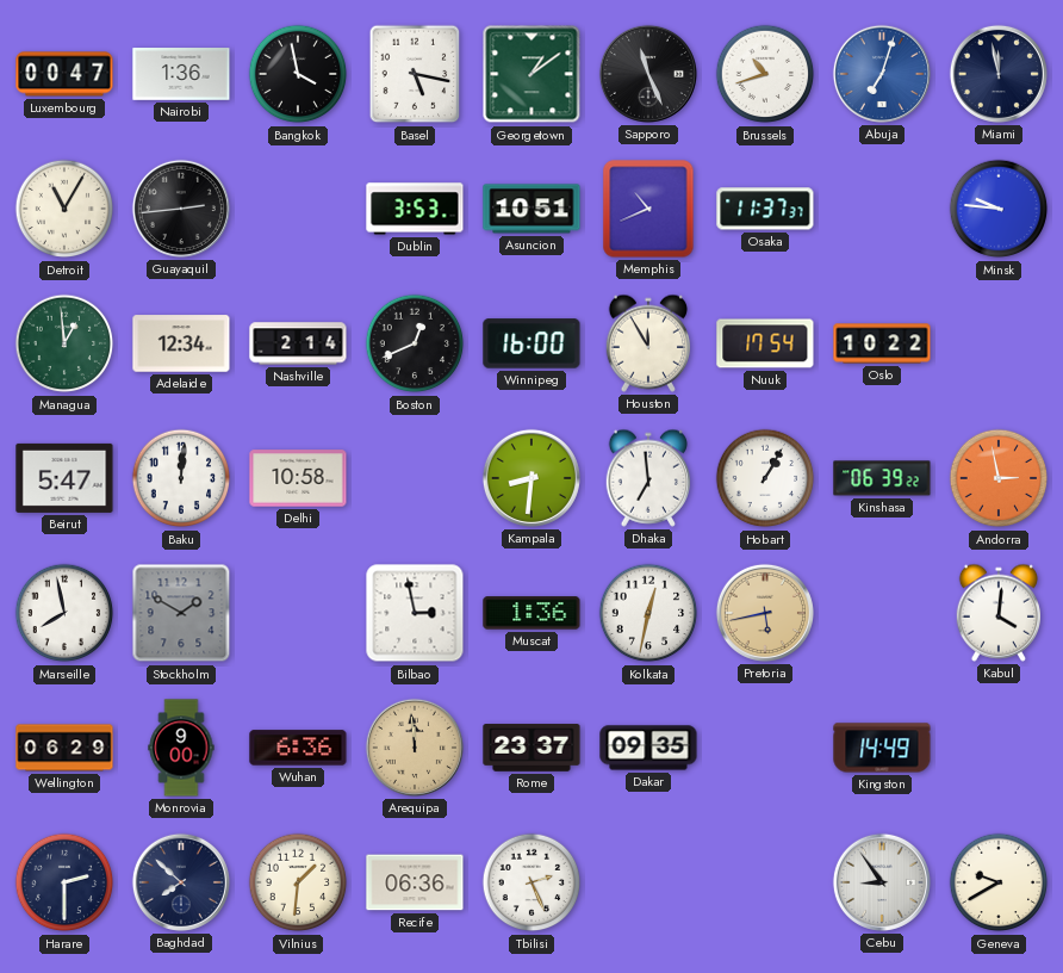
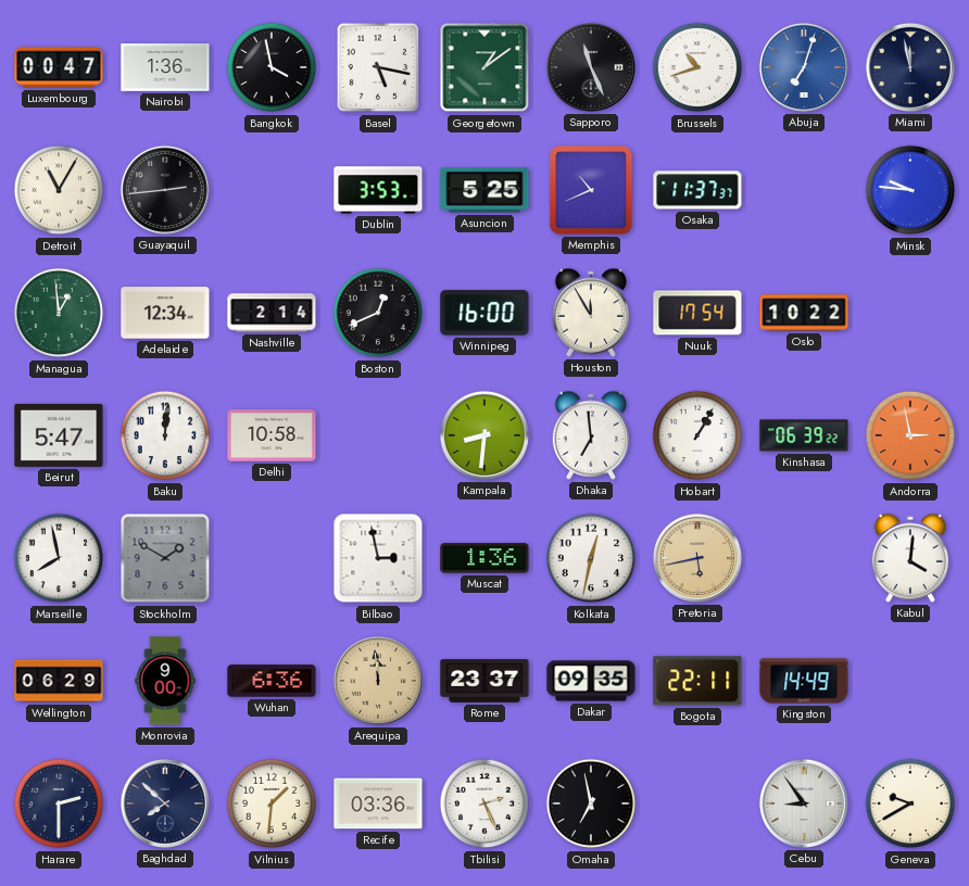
Asuncion: 10:51 -> 5:25
Bogota: none -> 22:11
Recife: 06:36 -> 03:36
Omaha: none -> 6:58
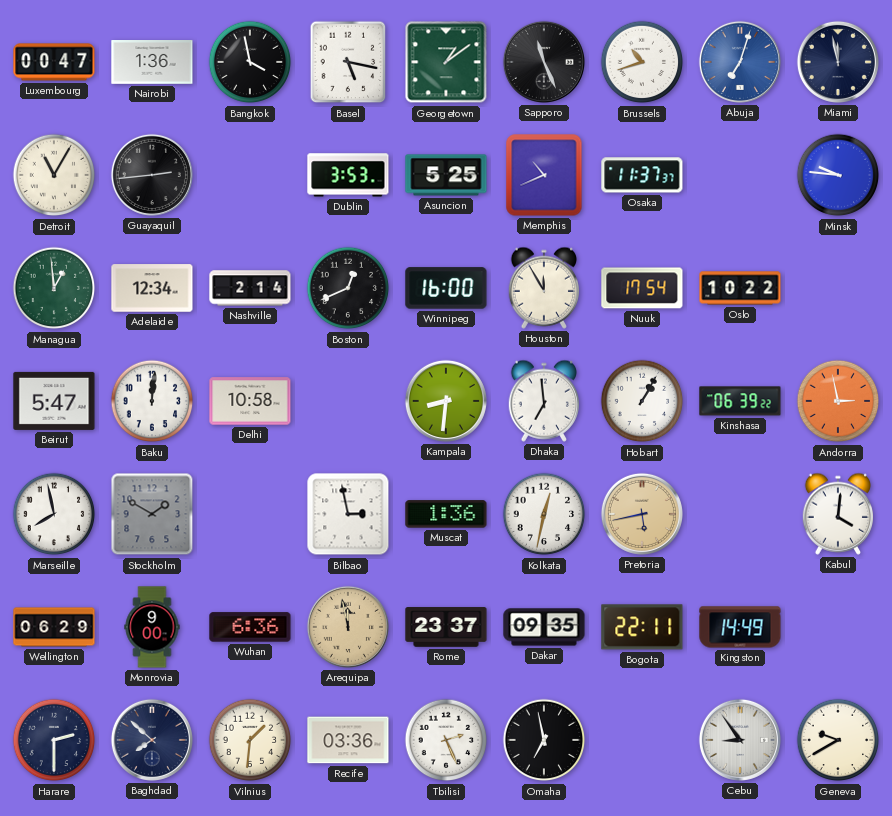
Arequipa: 11:59 -> 11:58
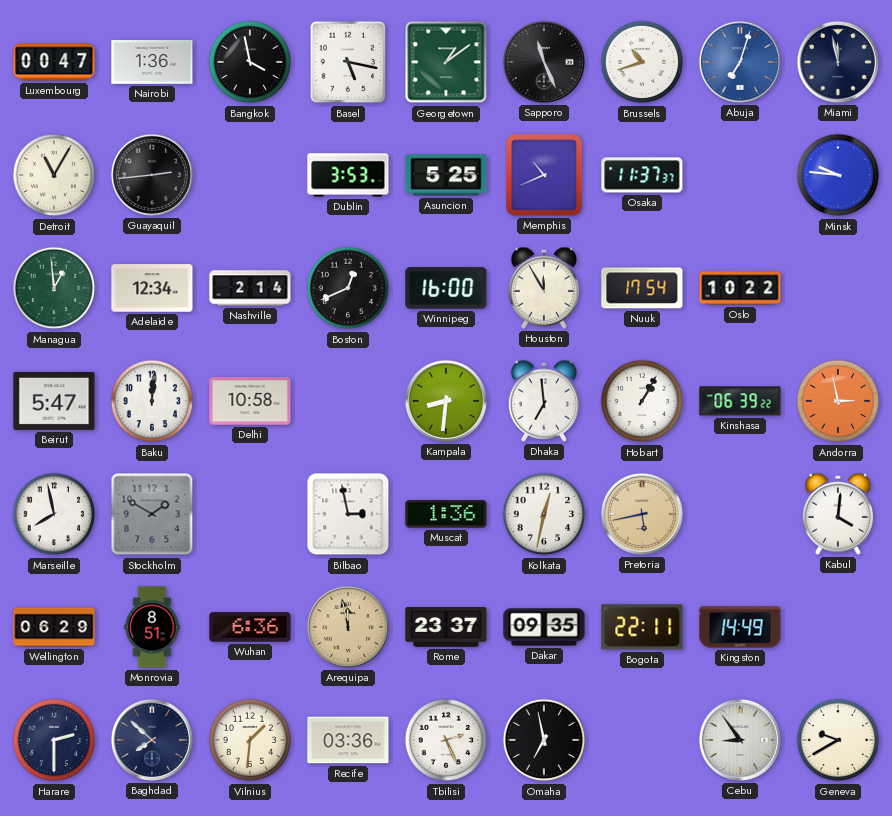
Monrovia: 9:00 -> 8:51
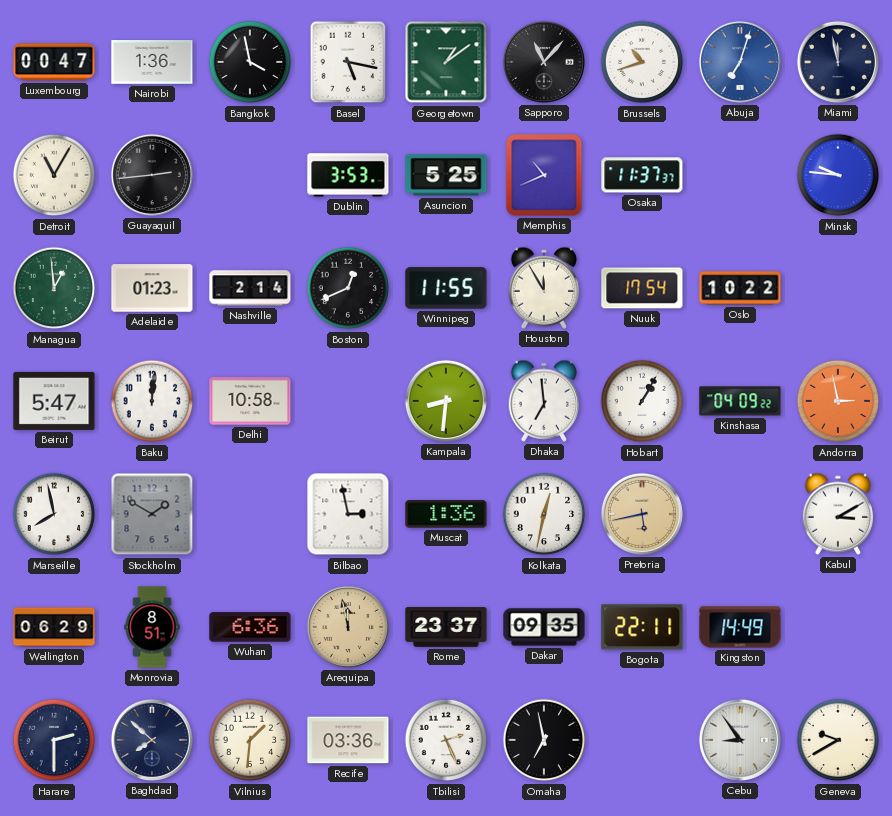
Sapporo: 11:26 -> 11:07
Adelaide: 12:34 -> 01:23
Winnipeg: 16:00 -> 11:55
Kinshasa: 06:39 -> 04:09
Kabul: 4:01 -> 3:10
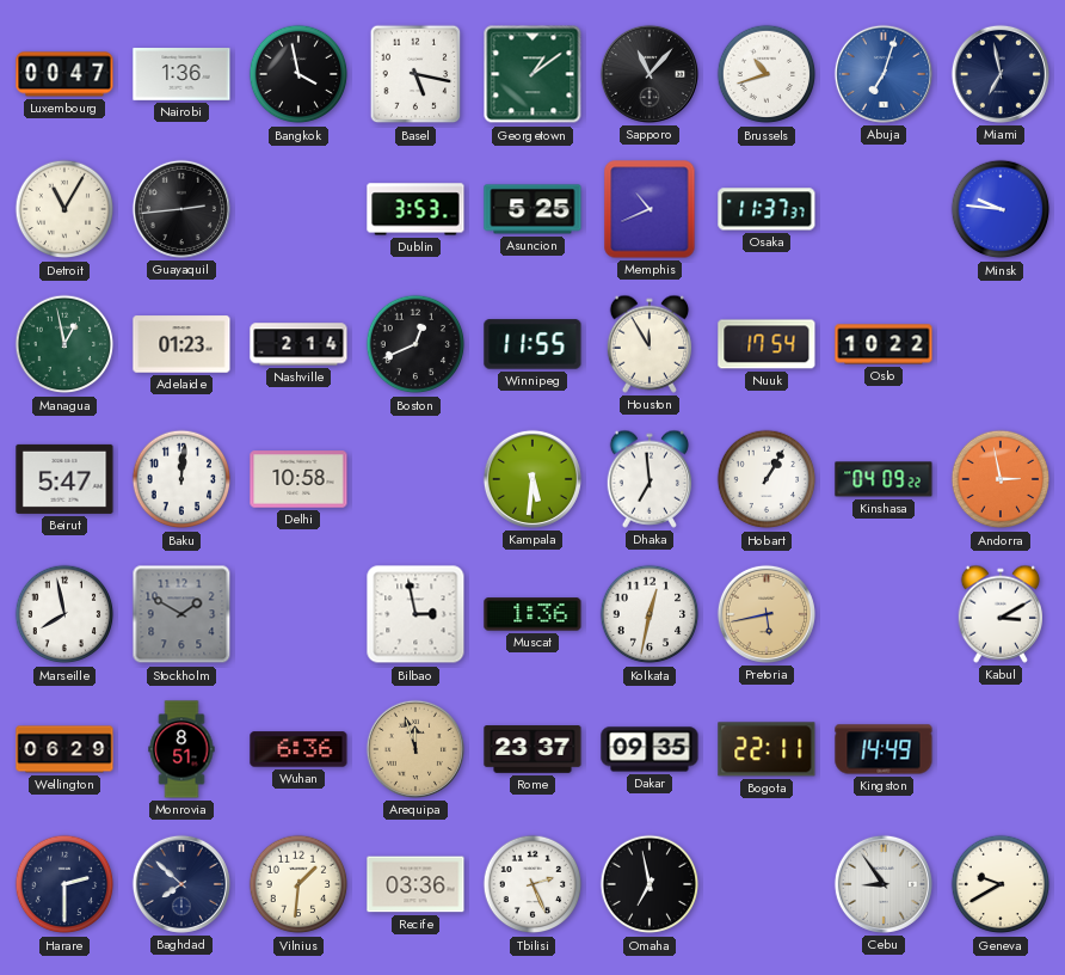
Miami: 11:58 -> 6:58
Managua: 12:59 -> 12:58
Kampala: 8:31 -> 5:31
Arequipa: 11:58 -> 11:57
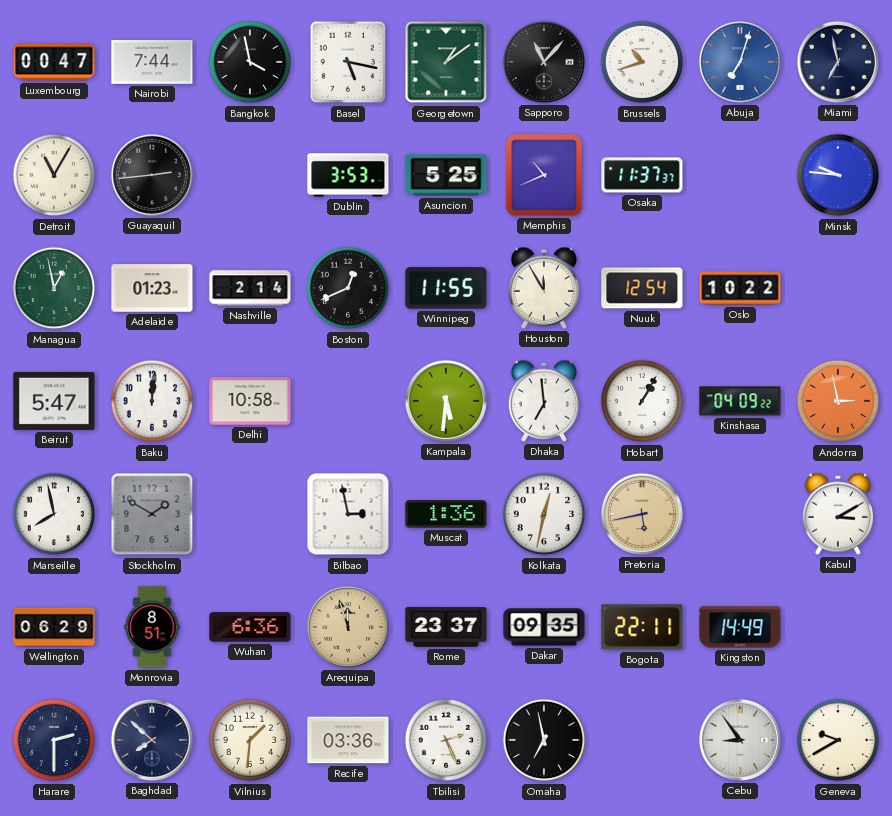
Nairobi: 1:36 -> 7:44
Nuuk: 17:54 -> 12:54
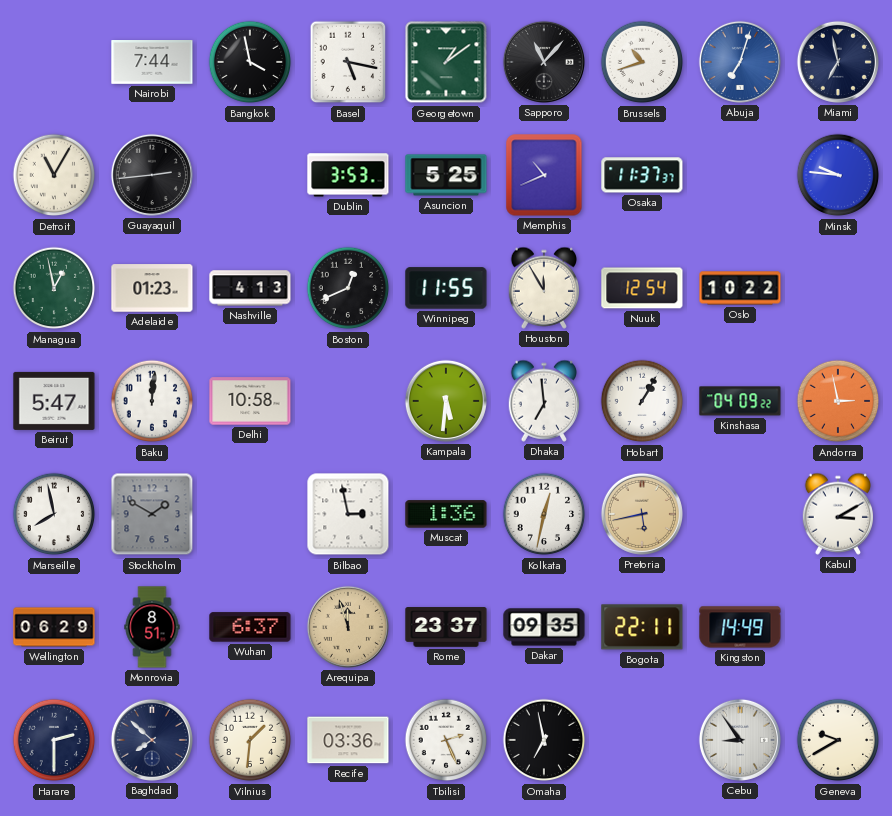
Luxembourg: 00:47 -> none
Nashville: 2:14 -> 4:13
Wuhan: 6:36 -> 6:37
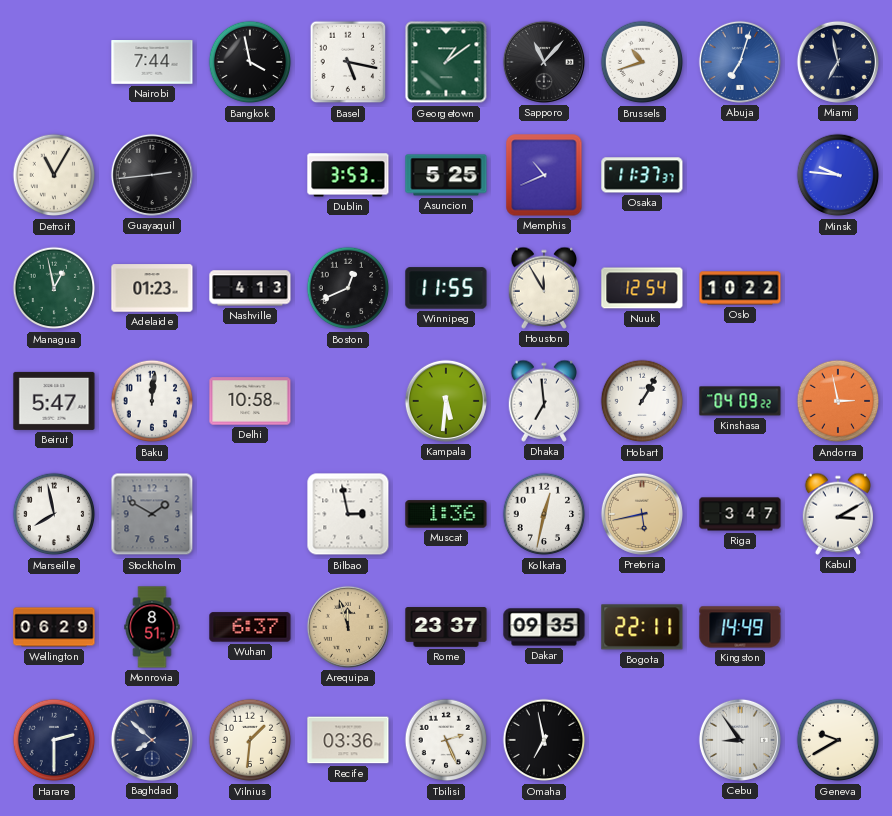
Riga: none -> 3:47
